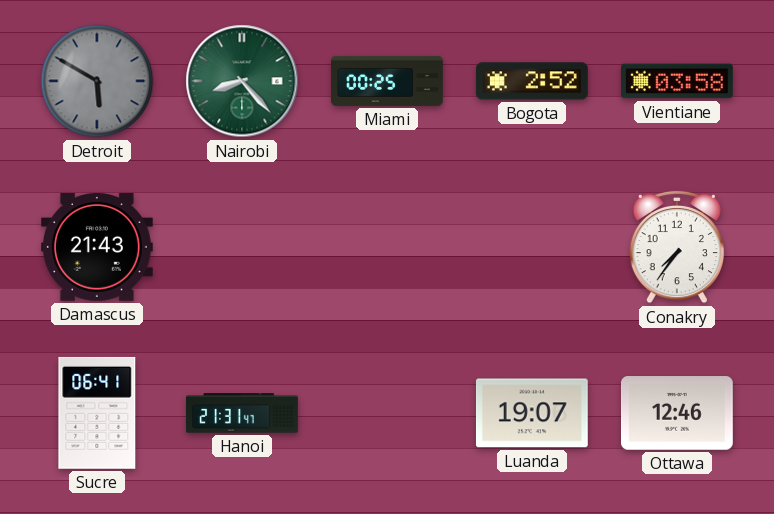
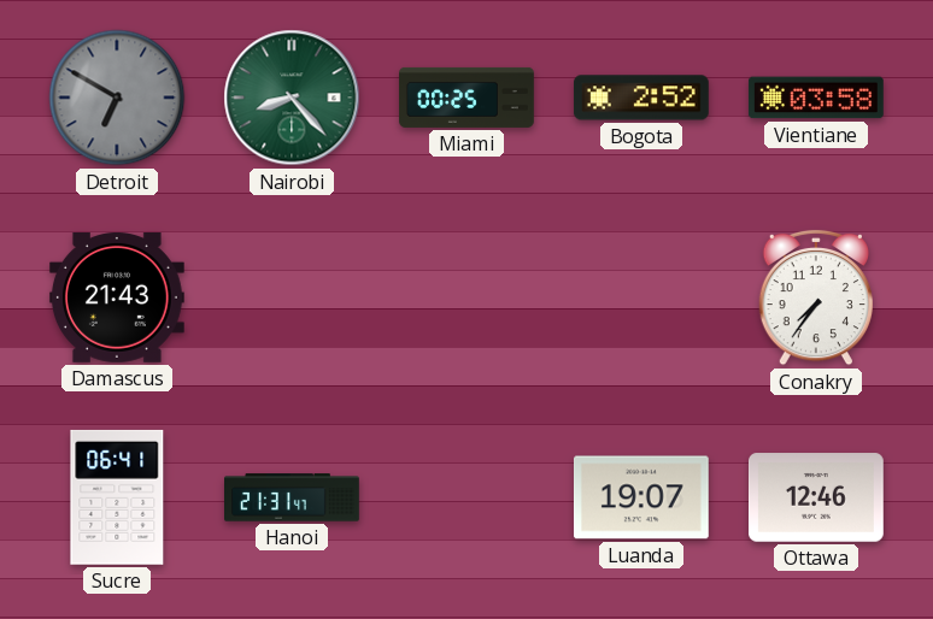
Detroit: 5:50 -> 6:50
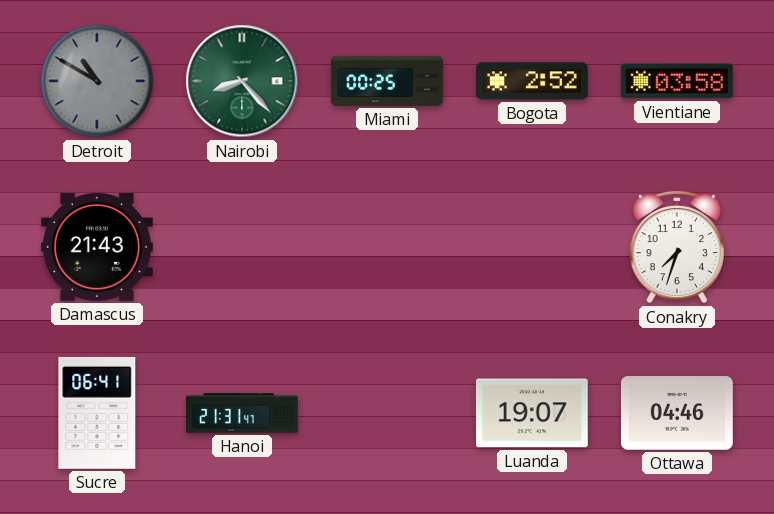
Detroit: 6:50 -> 10:50
Conakry: 7:36 -> 7:33
Ottawa: 12:46 -> 04:46
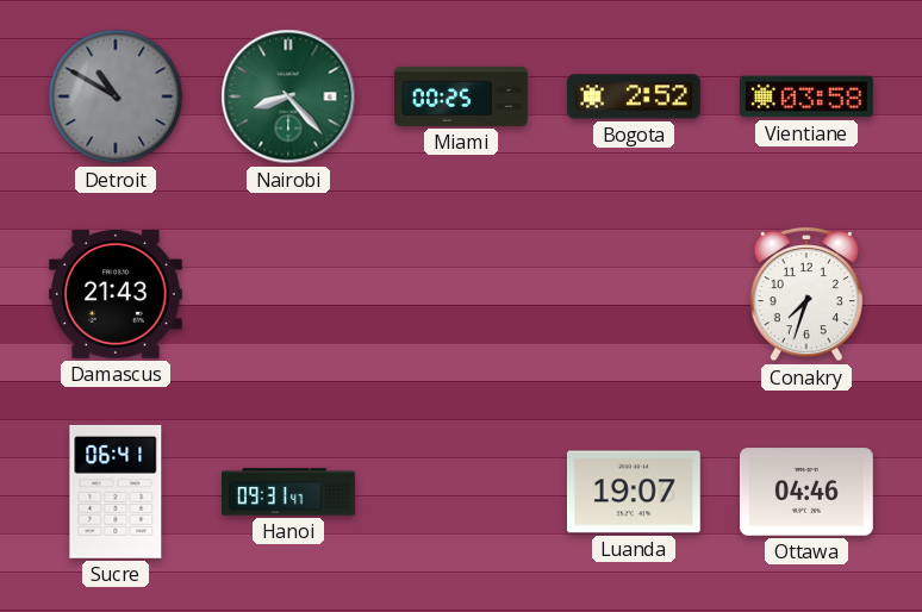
Hanoi: 21:31 -> 09:31
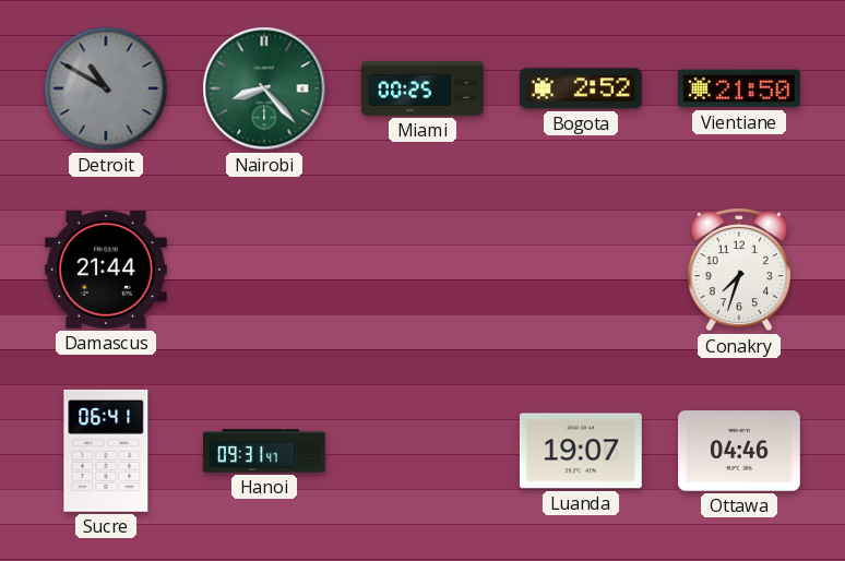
Vientiane: 03:58 -> 21:50
Damascus: 21:43 -> 21:44
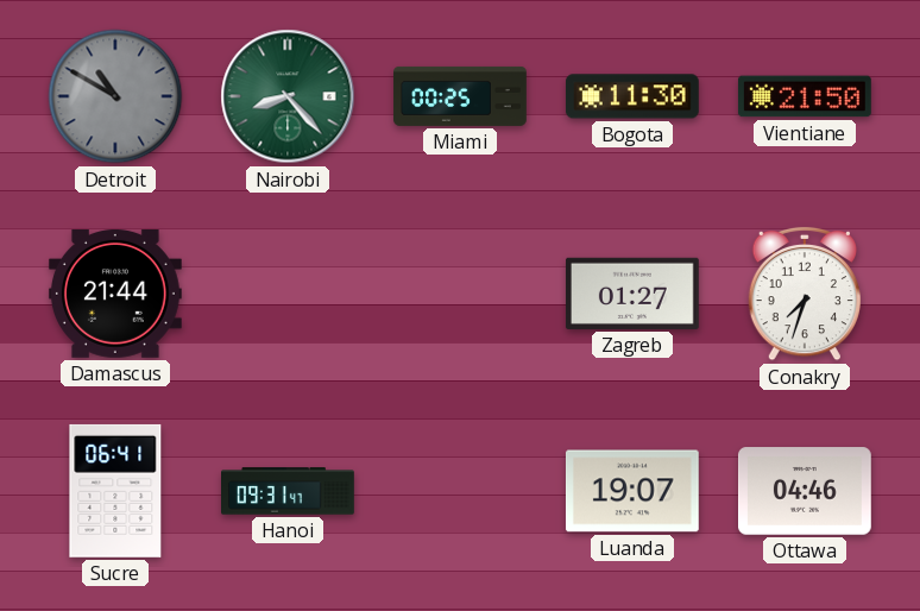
Bogota: 2:52 -> 11:30
Zagreb: none -> 01:27
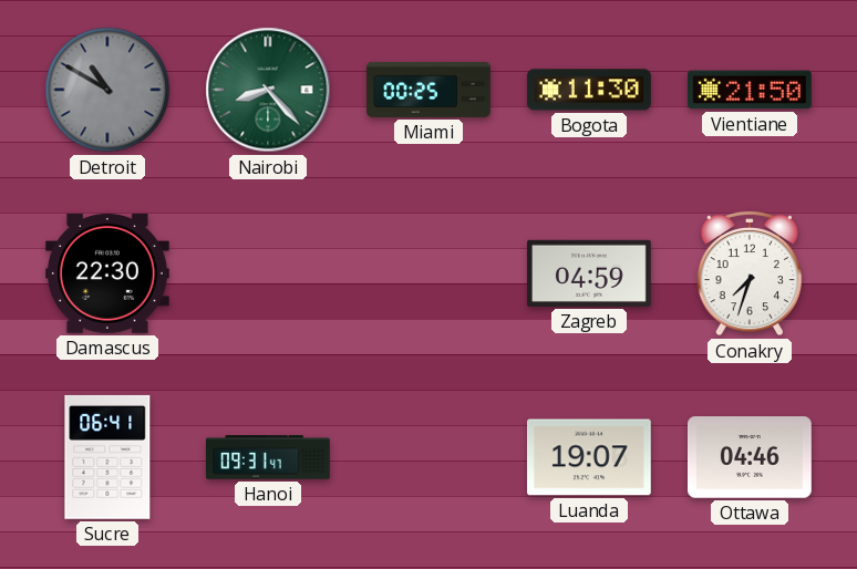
Damascus: 21:44 -> 22:30
Zagreb: 01:27 -> 04:59
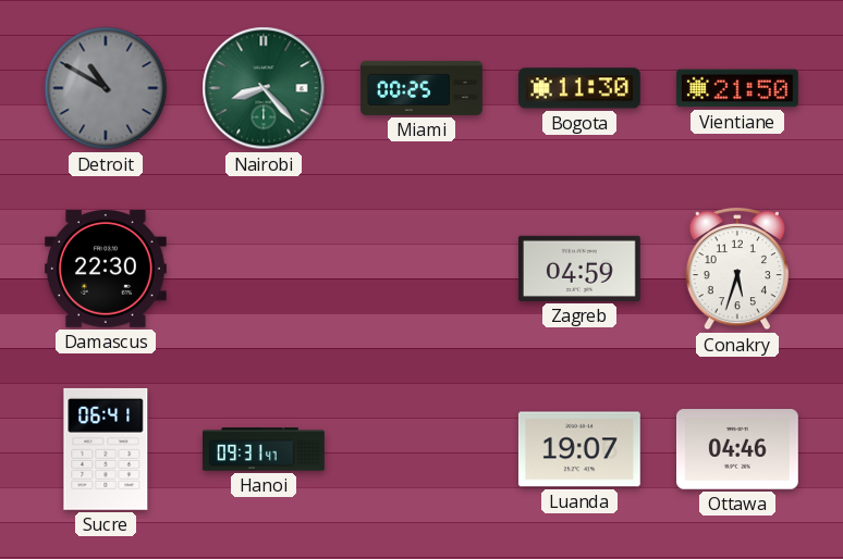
Conakry: 7:33 -> 5:33
